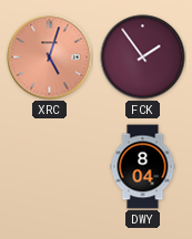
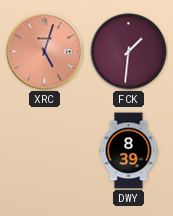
FCK: 1:54 -> 1:31
DWY: 8:04 -> 8:39
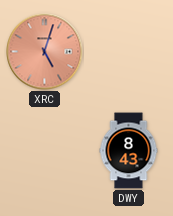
FCK: 1:31 -> none
DWY: 8:39 -> 8:43
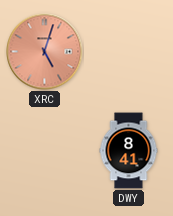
DWY: 8:43 -> 8:41
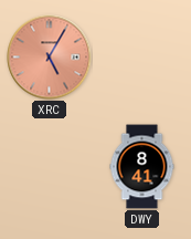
XRC: 5:03 -> 5:05
